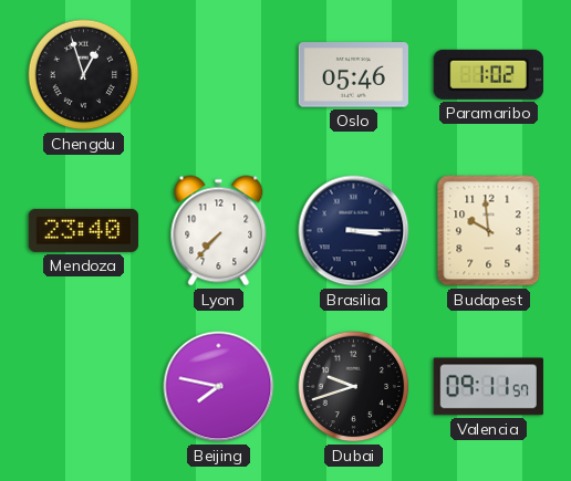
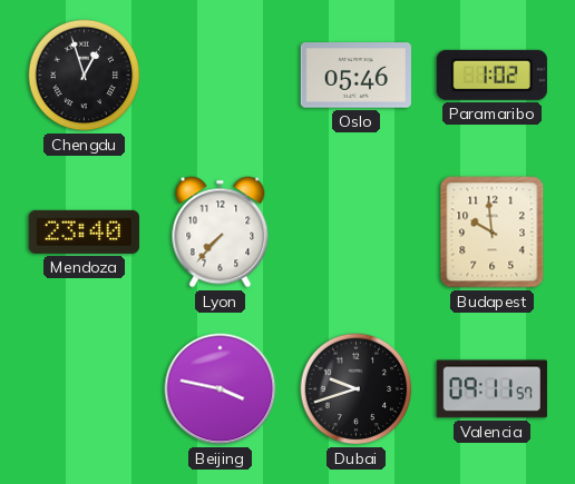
Brasilia: 3:15 -> none
Beijing: 7:47 -> 3:47
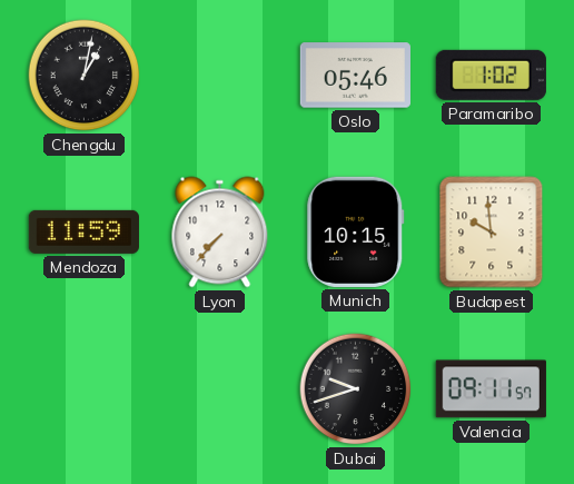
Chengdu: 12:57 -> 1:02
Mendoza: 23:40 -> 11:59
Munich: none -> 10:15
Beijing: 3:47 -> none
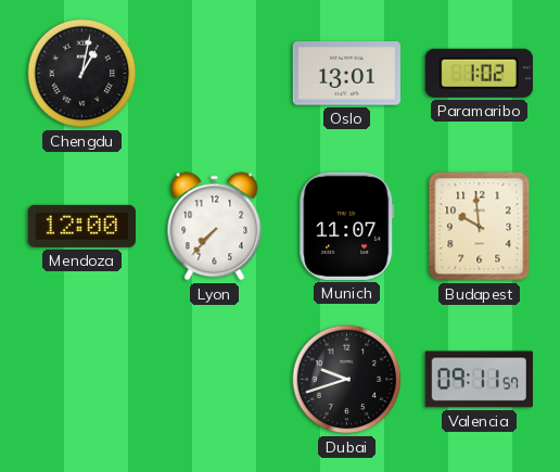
Oslo: 05:46 -> 13:01
Mendoza: 11:59 -> 12:00
Munich: 10:15 -> 11:07
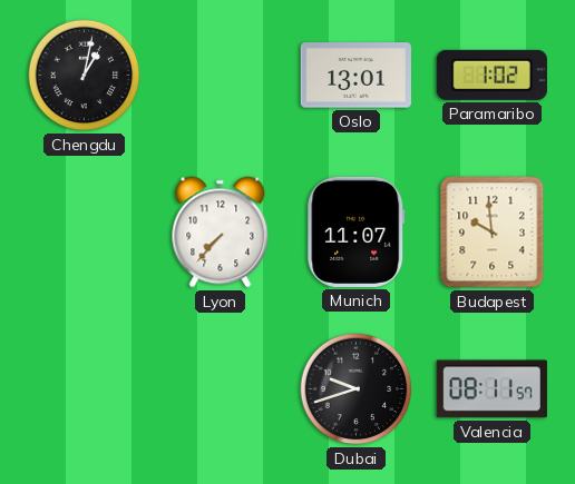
Mendoza: 12:00 -> none
Valencia: 09:11 -> 08:11
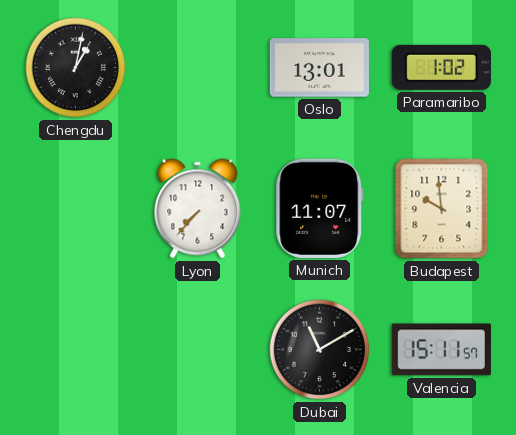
Dubai: 9:42 -> 11:10
Valencia: 08:11 -> 15:11
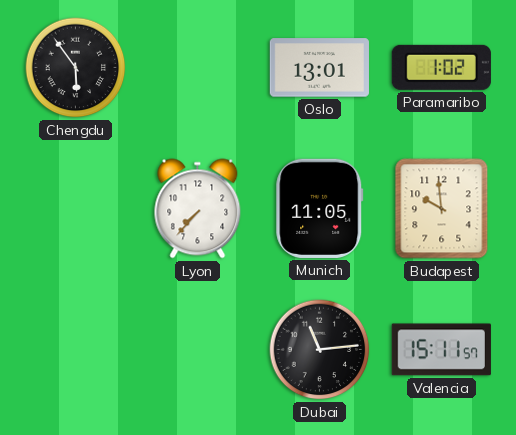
Chengdu: 1:02 -> 5:54
Munich: 11:07 -> 11:05
Dubai: 11:10 -> 11:14
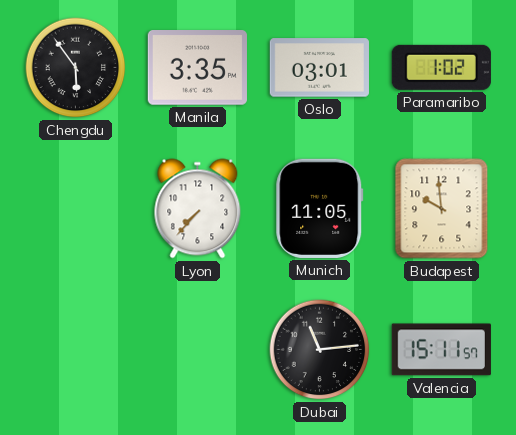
Manila: none -> 3:35
Oslo: 13:01 -> 03:01
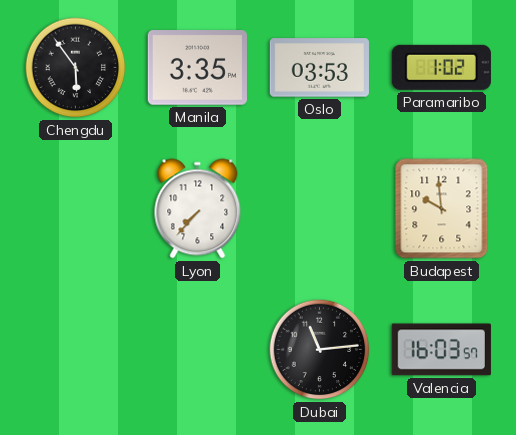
Oslo: 03:01 -> 03:53
Munich: 11:05 -> none
Valencia: 15:11 -> 16:03
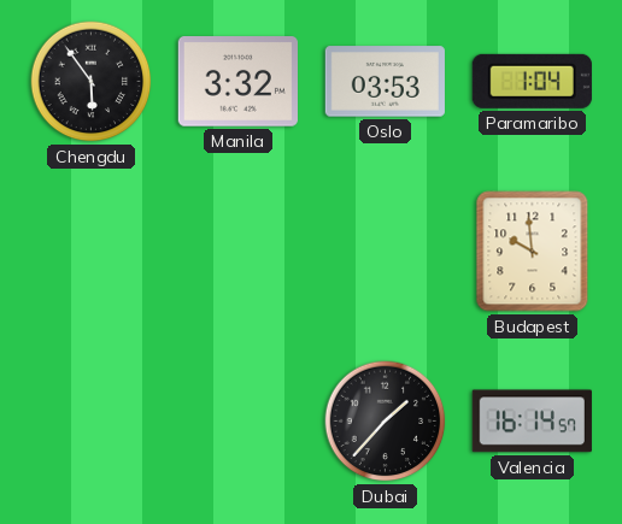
Manila: 3:35 -> 3:32
Paramaribo: 1:02 -> 1:04
Lyon: 7:37 -> none
Dubai: 11:14 -> 1:37
Valencia: 16:03 -> 16:14
